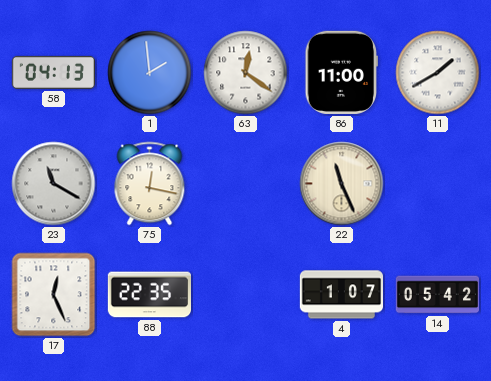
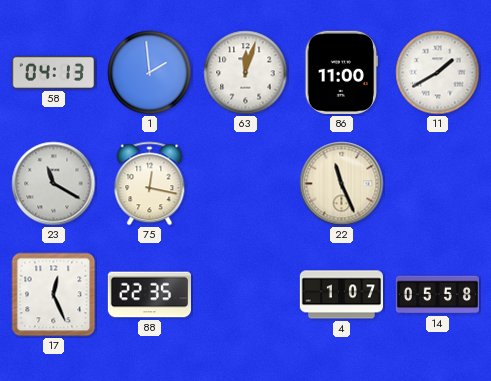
63: 12:21 -> 12:03
14: 05:42 -> 05:58
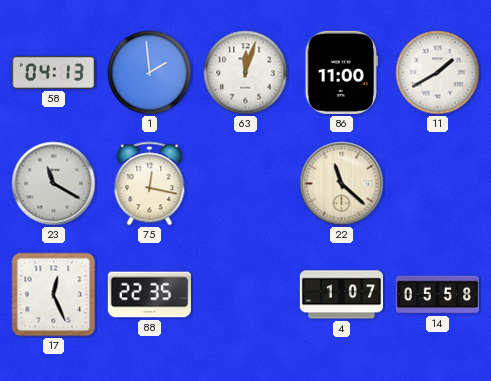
22: 11:26 -> 11:22
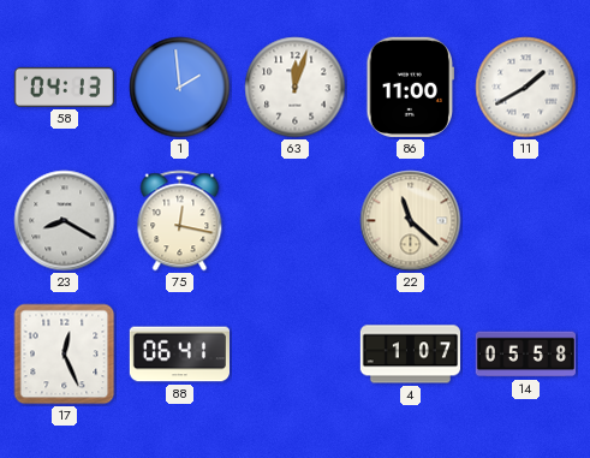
23: 11:20 -> 8:20
88: 22:35 -> 06:41
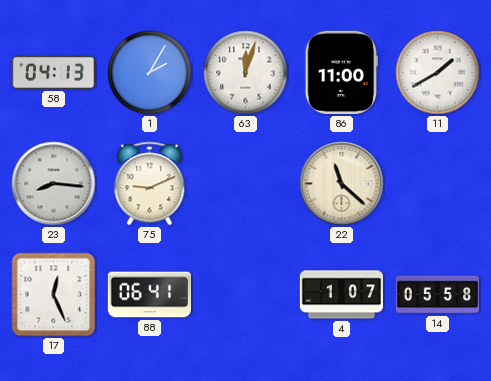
1: 1:59 -> 2:05
23: 8:20 -> 8:16
75: 12:17 -> 9:11
